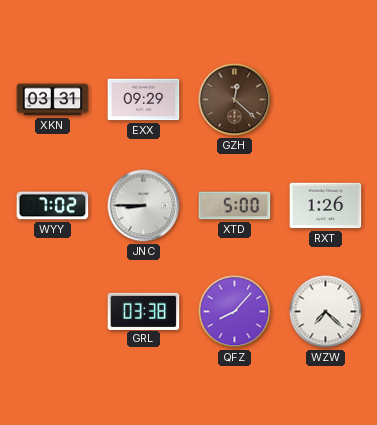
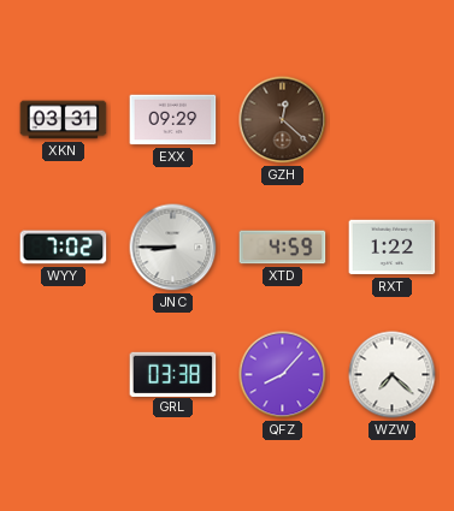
XTD: 5:00 -> 4:59
RXT: 1:26 -> 1:22
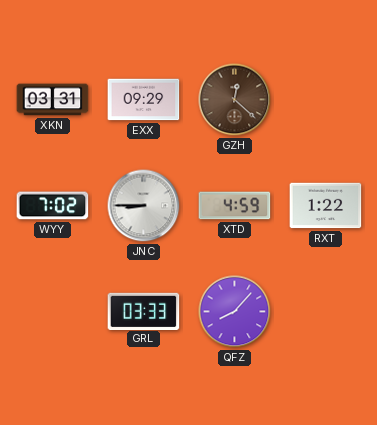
GRL: 03:38 -> 03:33
WZW: 7:22 -> none
